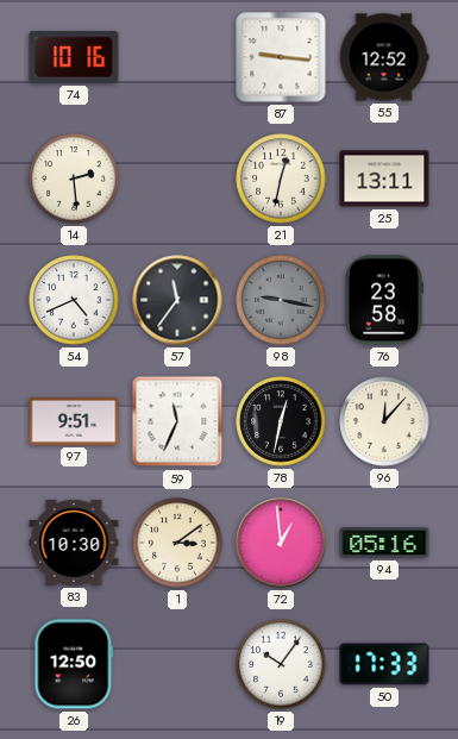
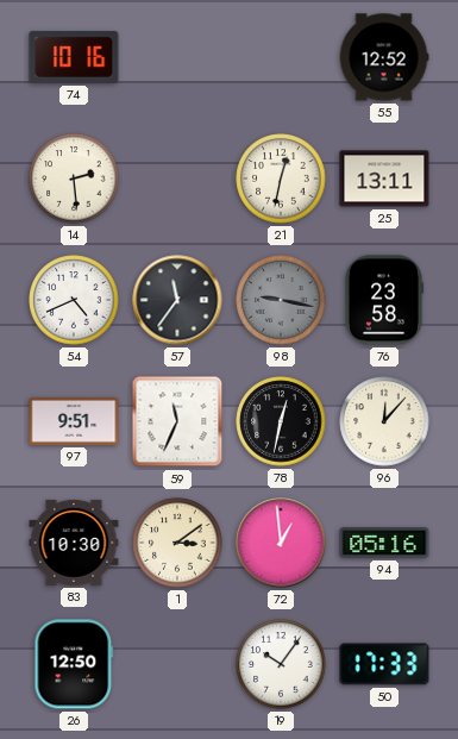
87: 9:16 -> none
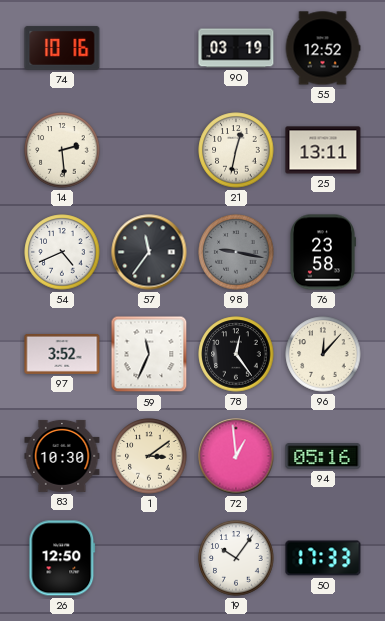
90: none -> 03:19
97: 9:51 -> 3:52
78: 12:32 -> 12:24
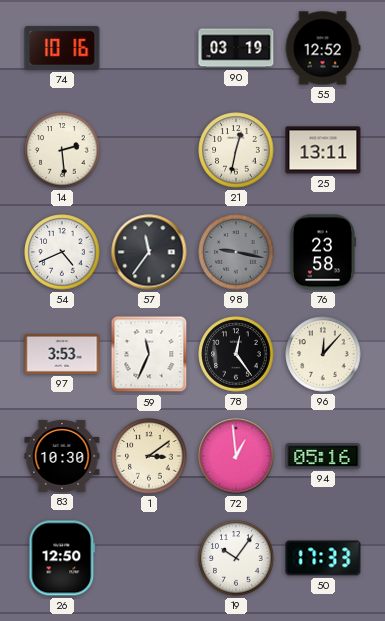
97: 3:52 -> 3:53
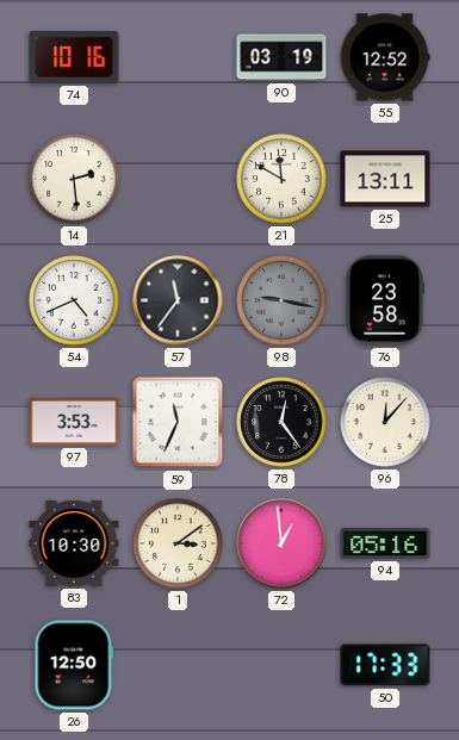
21: 12:32 -> 11:50
19: 10:06 -> none
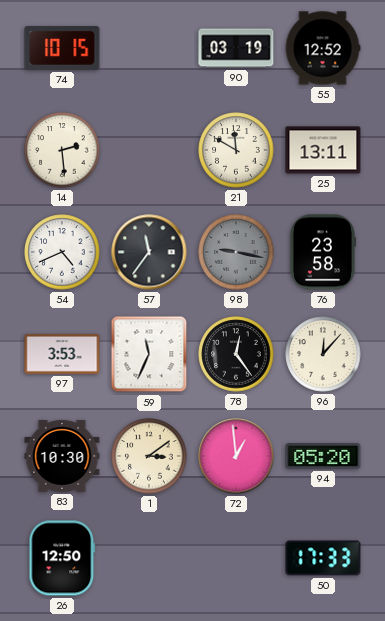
74: 10:16 -> 10:15
94: 05:16 -> 05:20
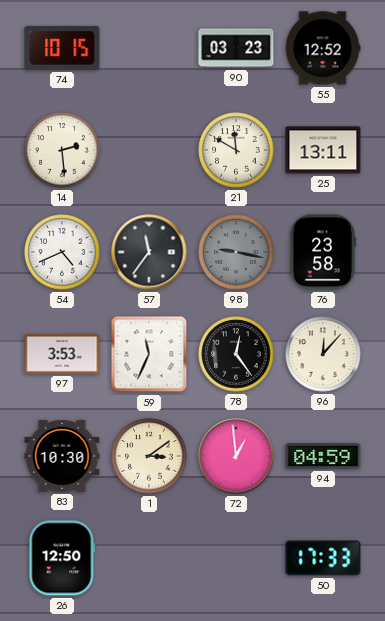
90: 03:19 -> 03:23
94: 05:20 -> 04:59
